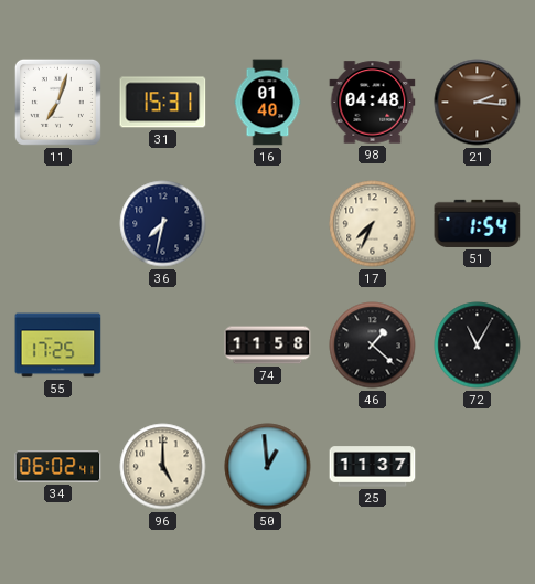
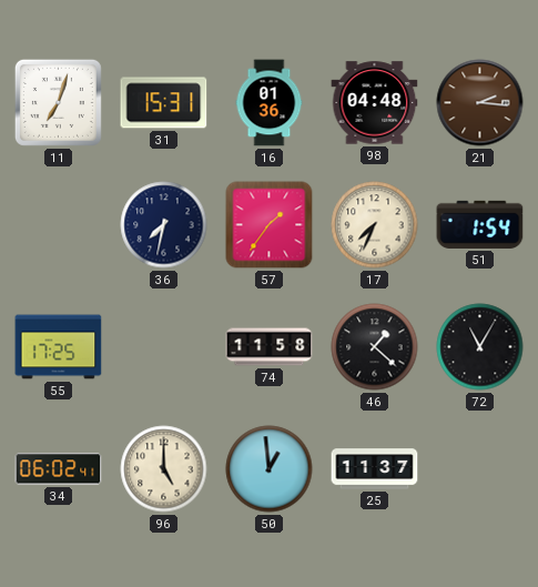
16: 01:40 -> 01:36
57: none -> 1:36
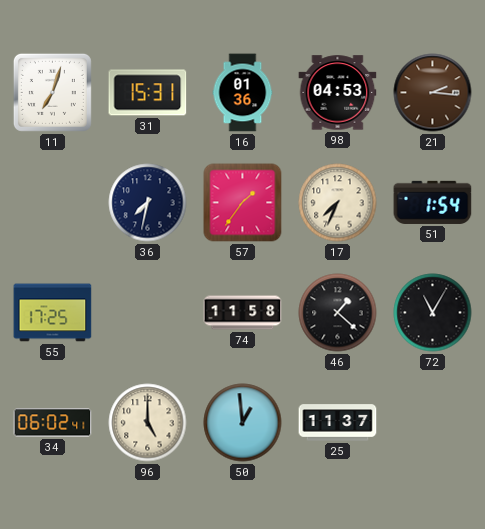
98: 04:48 -> 04:53
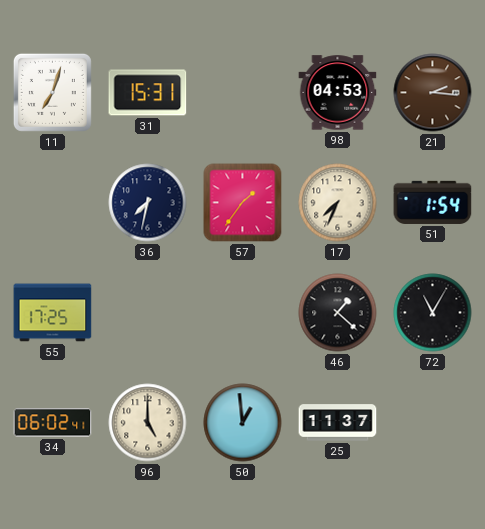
16: 01:36 -> none
74: 11:58 -> none
